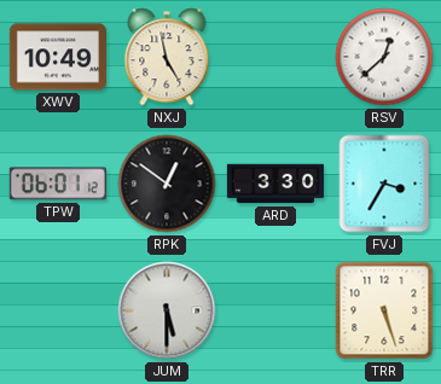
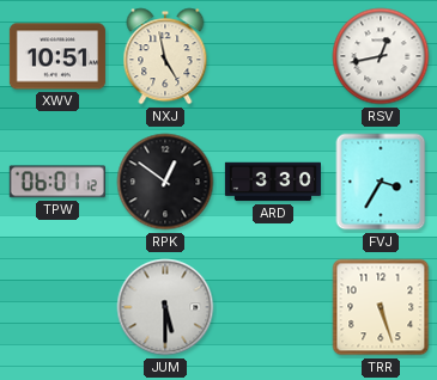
XWV: 10:49 -> 10:51
RSV: 12:38 -> 12:43
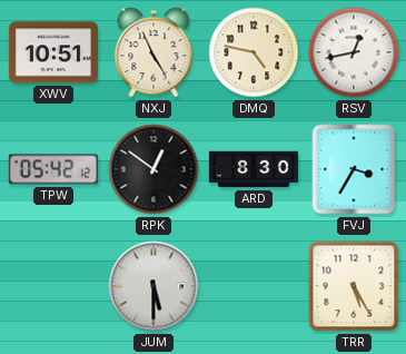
NXJ: 4:58 -> 4:56
DMQ: none -> 4:47
TPW: 06:01 -> 05:42
ARD: 3:30 -> 8:30
TRR: 5:27 -> 5:25
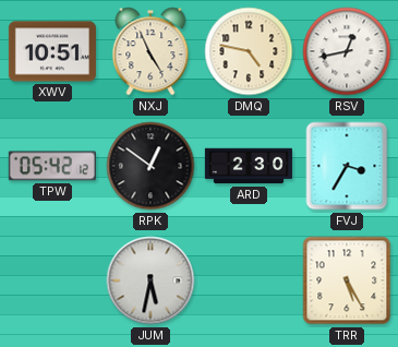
ARD: 8:30 -> 2:30
JUM: 5:30 -> 5:32
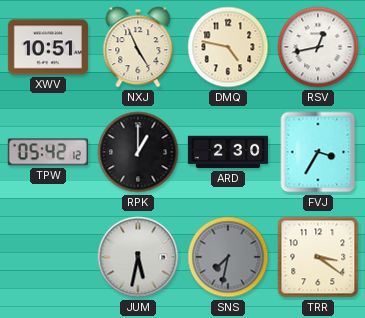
RPK: 12:51 -> 1:00
SNS: none -> 7:32
TRR: 5:25 -> 3:21
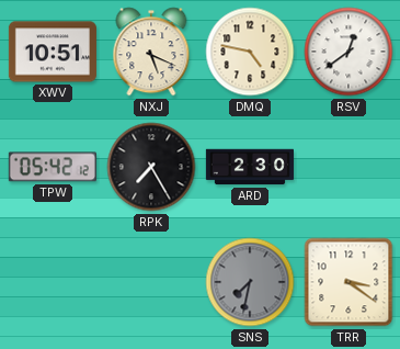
NXJ: 4:56 -> 5:19
RSV: 12:43 -> 12:39
RPK: 1:00 -> 7:25
FVJ: 3:35 -> none
JUM: 5:32 -> none
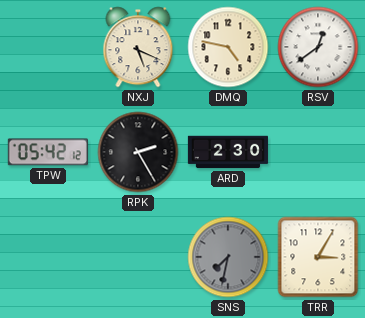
XWV: 10:51 -> none
RPK: 7:25 -> 2:25
TRR: 3:21 -> 3:05
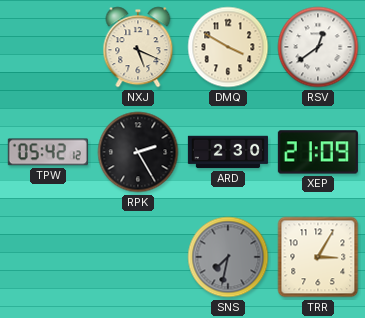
DMQ: 4:47 -> 3:50
XEP: none -> 21:09
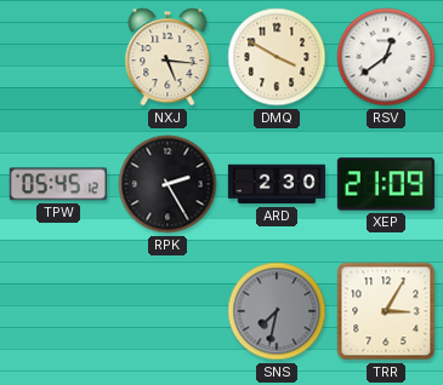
NXJ: 5:19 -> 5:16
TPW: 05:42 -> 05:45
